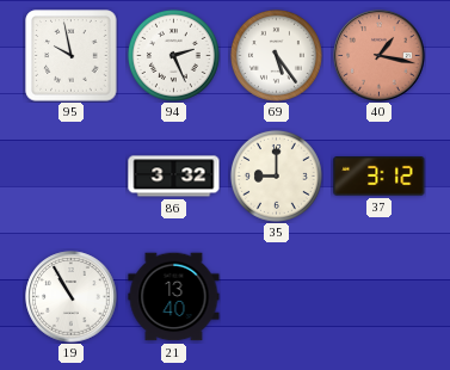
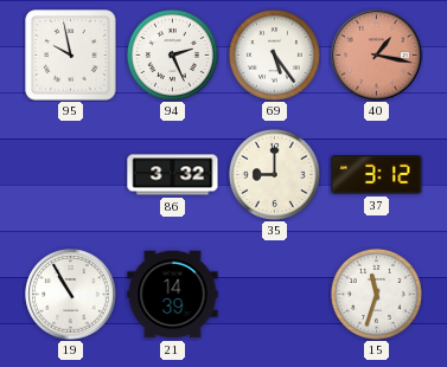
21: 13:40 -> 14:39
15: none -> 11:33
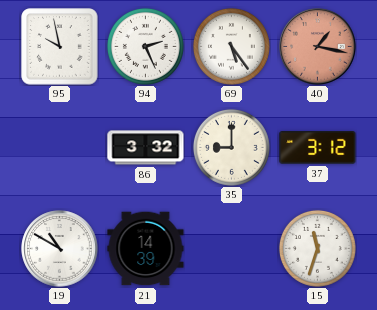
19: 10:55 -> 10:50
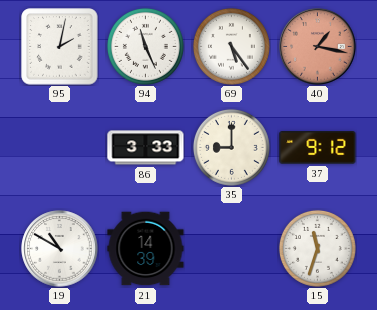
95: 9:58 -> 2:02
94: 2:26 -> 11:26
86: 3:32 -> 3:33
37: 3:12 -> 9:12
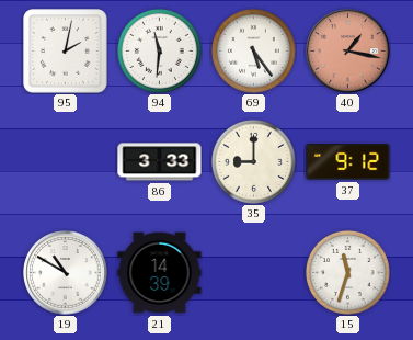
94: 11:26 -> 11:31
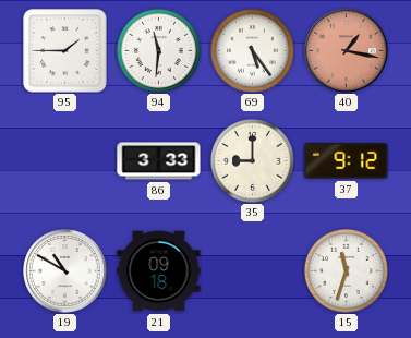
95: 2:02 -> 1:45
21: 14:39 -> 09:18
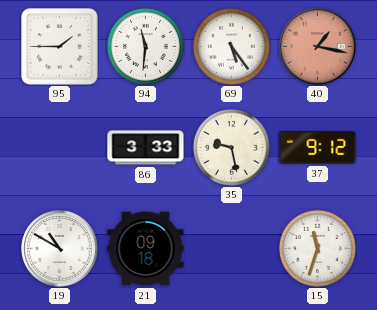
35: 9:00 -> 9:28
